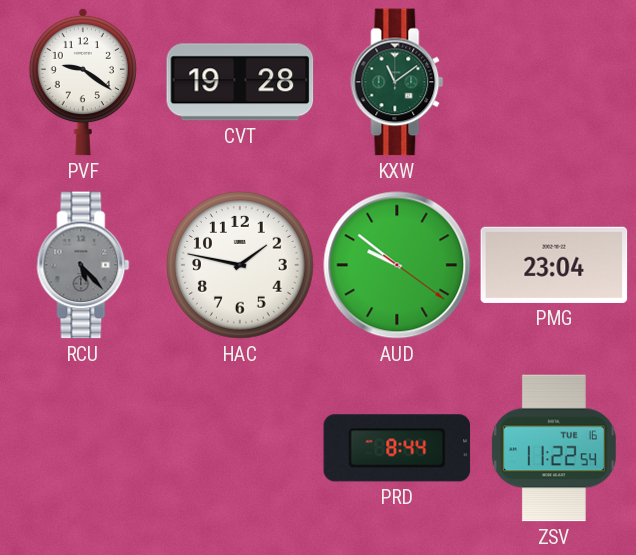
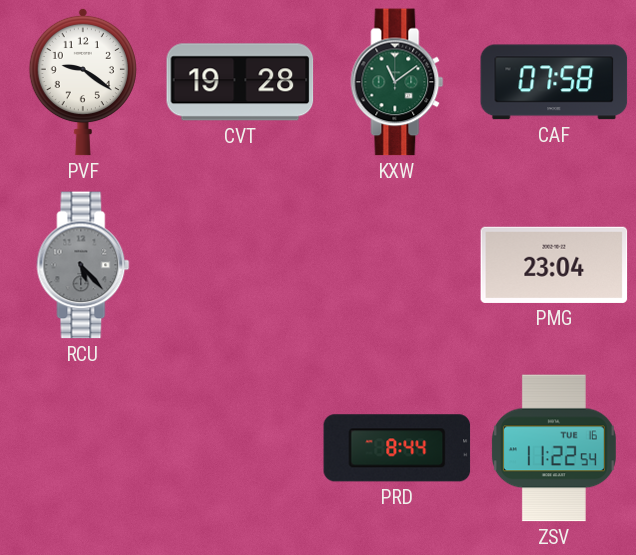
CAF: none -> 07:58
HAC: 1:47 -> none
AUD: 9:51 -> none
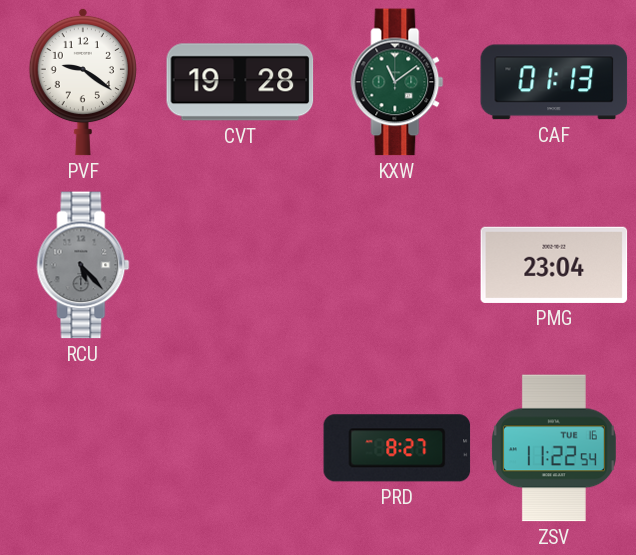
CAF: 07:58 -> 01:13
PRD: 8:44 -> 8:27
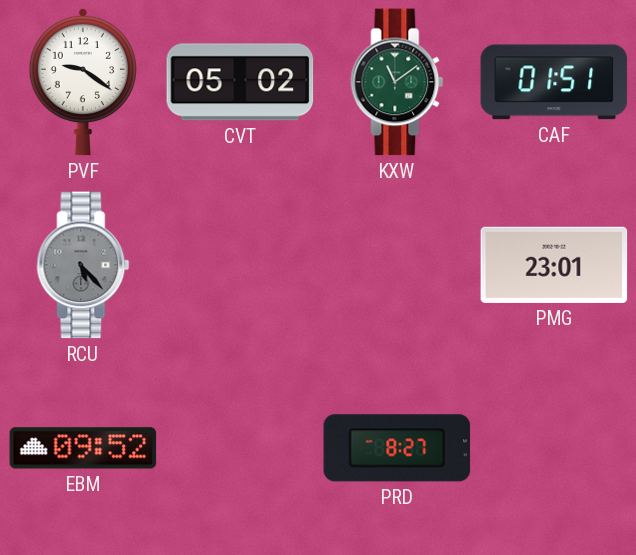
CVT: 19:28 -> 05:02
CAF: 01:13 -> 01:51
PMG: 23:04 -> 23:01
EBM: none -> 09:52
ZSV: 11:22 -> none
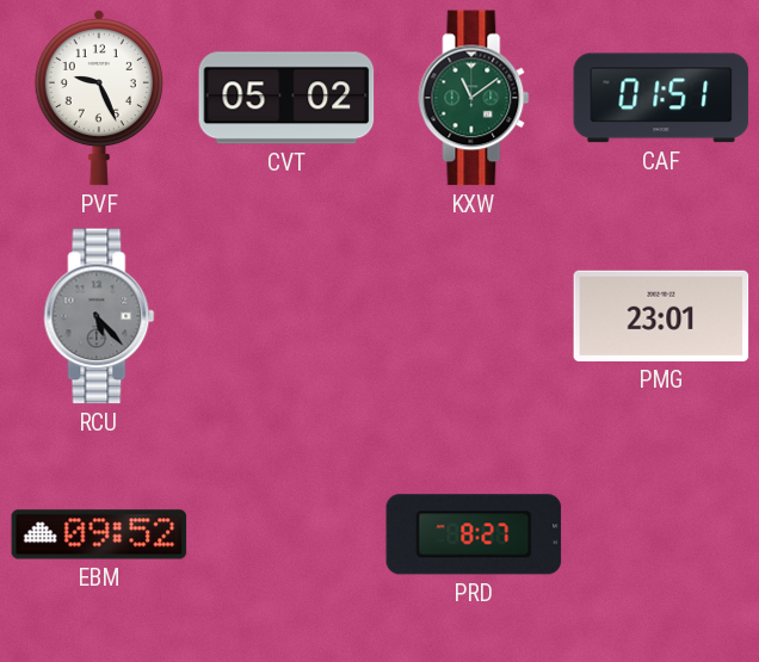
PVF: 9:21 -> 9:26
